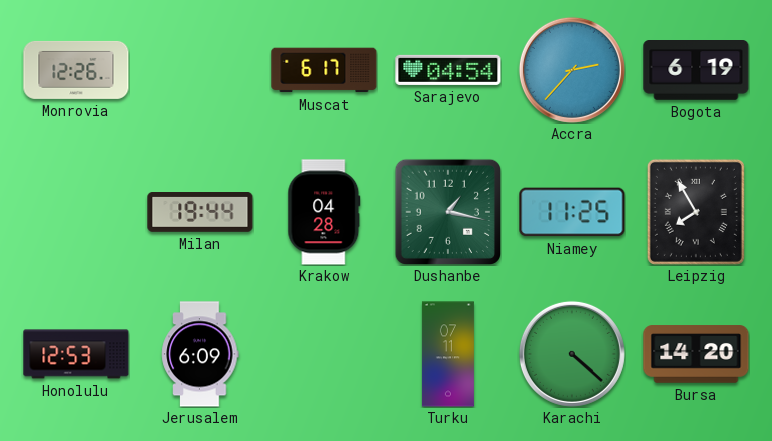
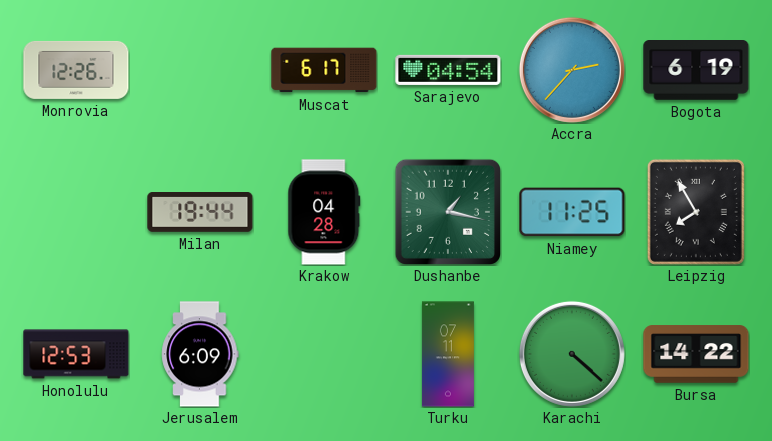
Bursa: 14:20 -> 14:22
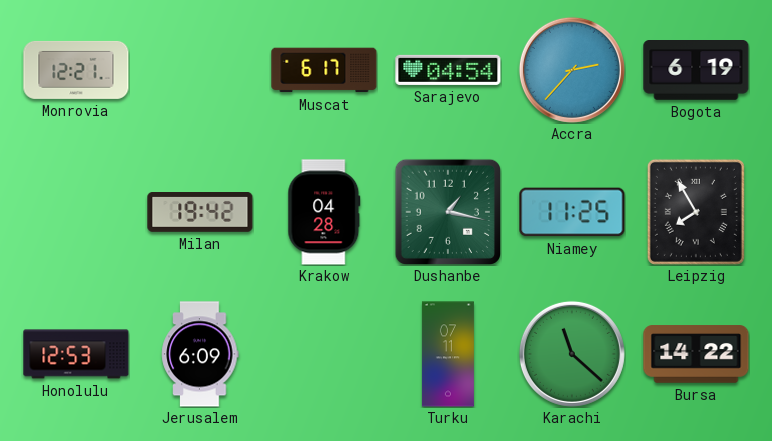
Monrovia: 12:26 -> 12:21
Milan: 19:44 -> 19:42
Karachi: 4:22 -> 11:22
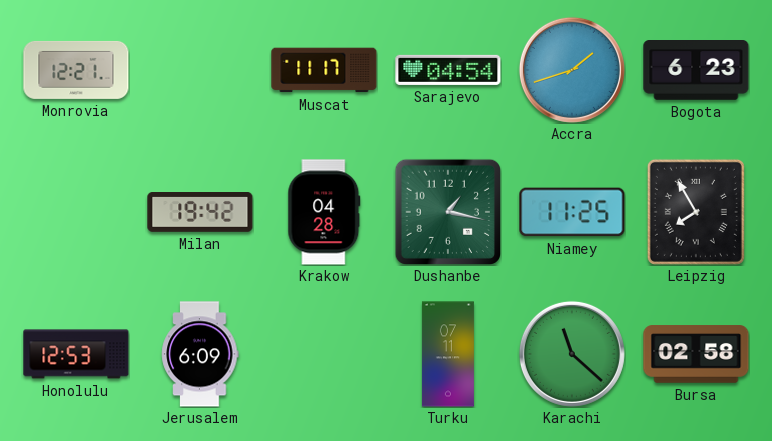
Muscat: 6:17 -> 11:17
Accra: 2:37 -> 1:42
Bogota: 6:19 -> 6:23
Bursa: 14:22 -> 02:58
